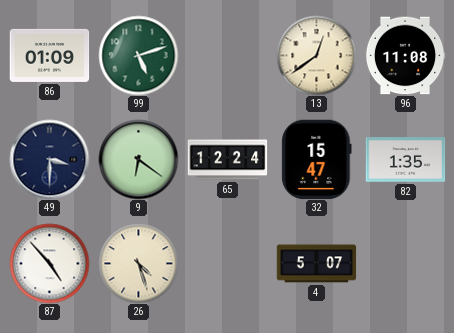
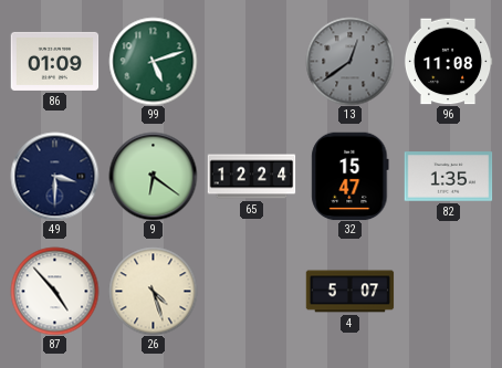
13 dial: cream -> grey
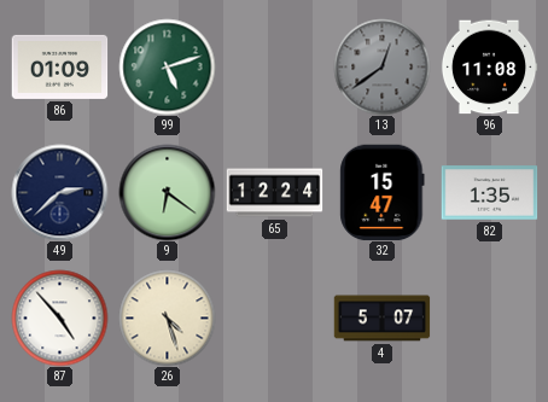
49: 3:30 -> 2:38
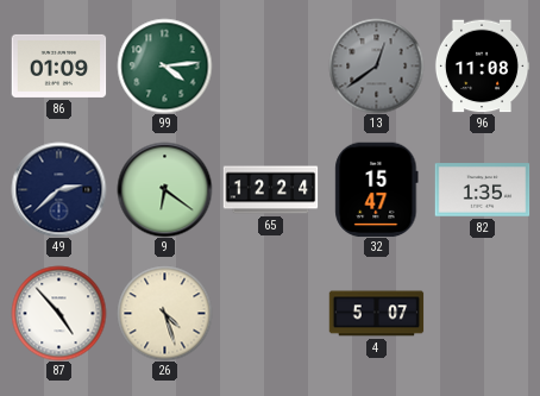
99: 5:12 -> 4:14
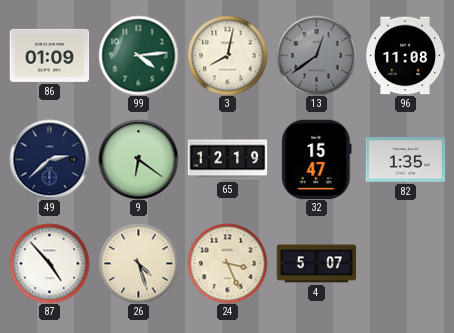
3: none -> 8:02
65: 12:24 -> 12:19
24: none -> 3:26
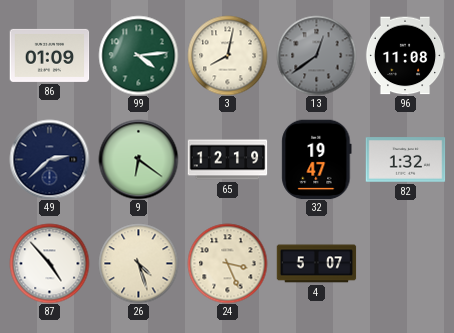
32: 15:47 -> 19:47
82: 1:35 -> 1:32
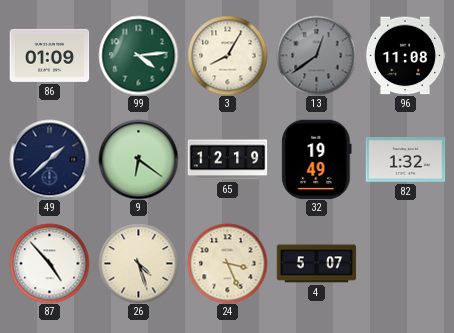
3: 8:02 -> 8:05
49: 2:38 -> 1:38
32: 19:47 -> 19:49
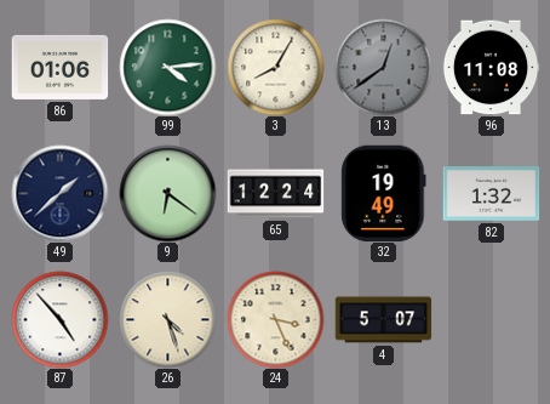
86: 01:09 -> 01:06
65: 12:19 -> 12:24
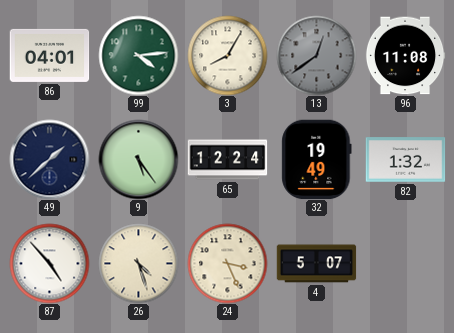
86: 01:06 -> 04:01
9: 6:21 -> 5:24
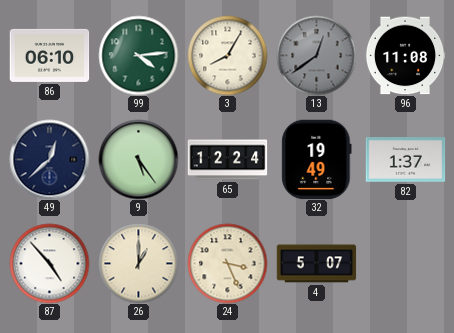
86: 04:01 -> 06:10
49: 1:38 -> 12:38
82: 1:32 -> 1:37
26: 4:27 -> 1:00
